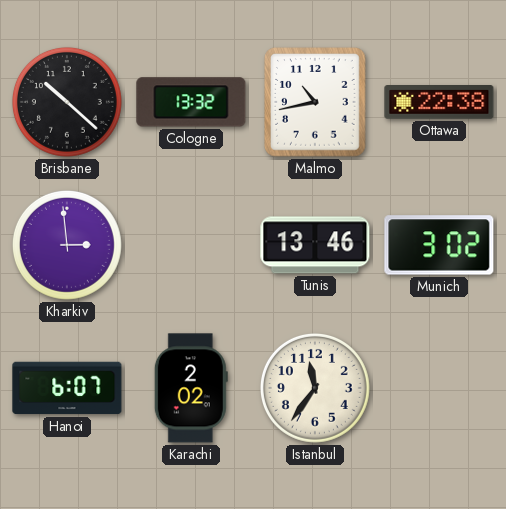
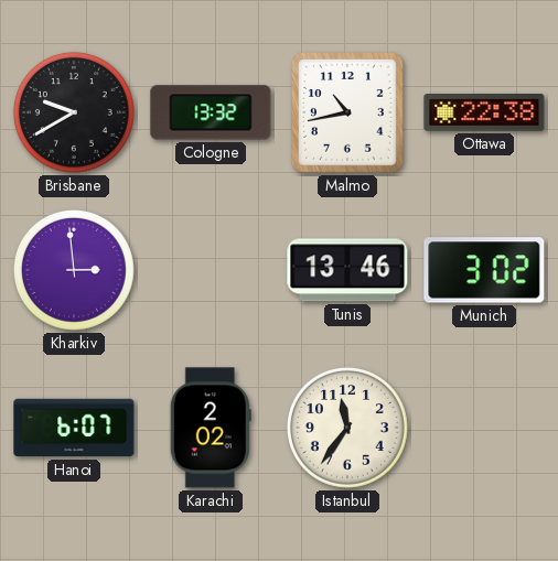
Brisbane: 10:22 -> 9:40
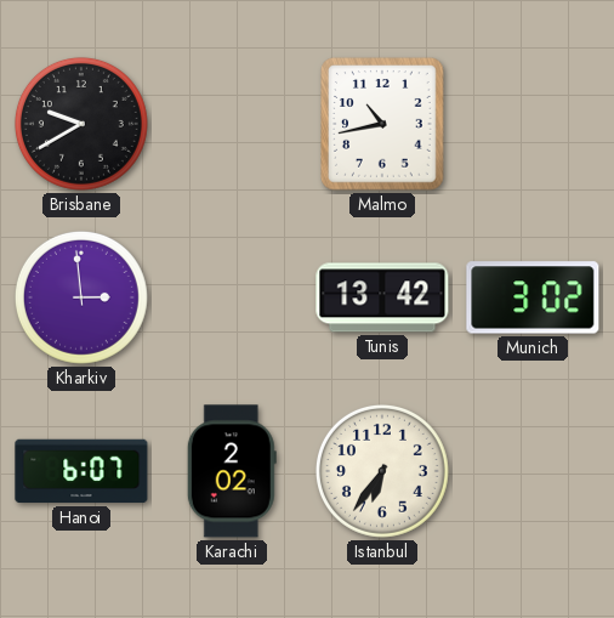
Cologne: 13:32 -> none
Ottawa: 22:38 -> none
Tunis: 13:46 -> 13:42
Istanbul: 11:36 -> 6:36
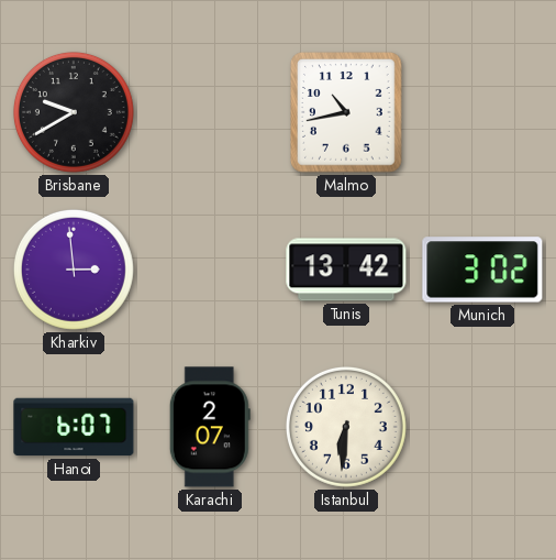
Karachi: 2:02 -> 2:07
Istanbul: 6:36 -> 6:31
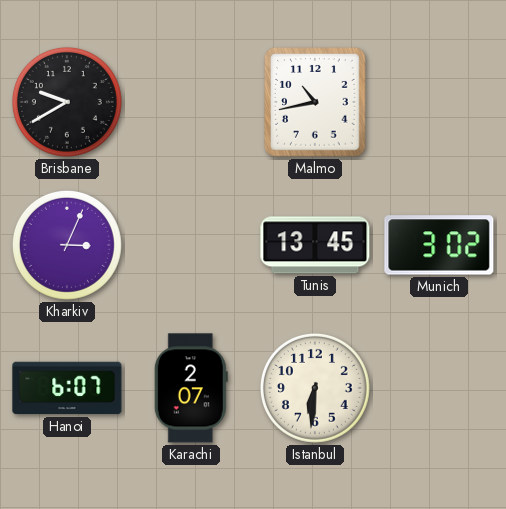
Kharkiv: 2:59 -> 3:04
Tunis: 13:42 -> 13:45
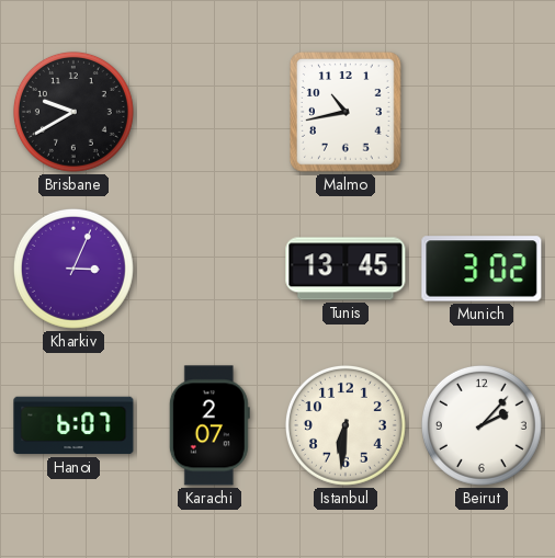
Beirut: none -> 2:07
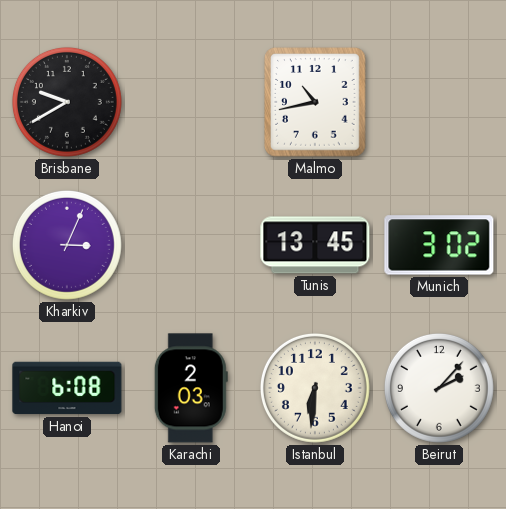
Hanoi: 6:07 -> 6:08
Karachi: 2:07 -> 2:03
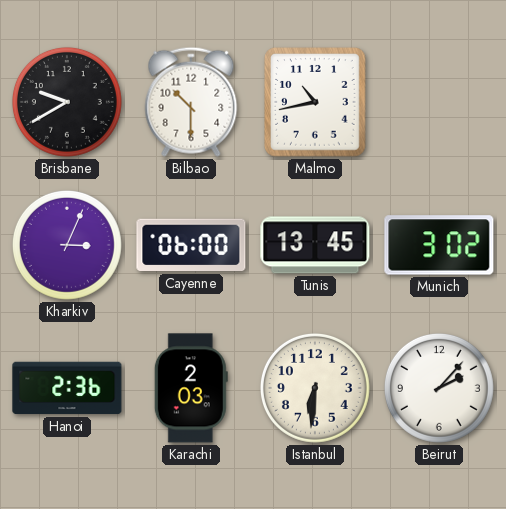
Bilbao: none -> 10:30
Cayenne: none -> 06:00
Hanoi: 6:08 -> 2:36
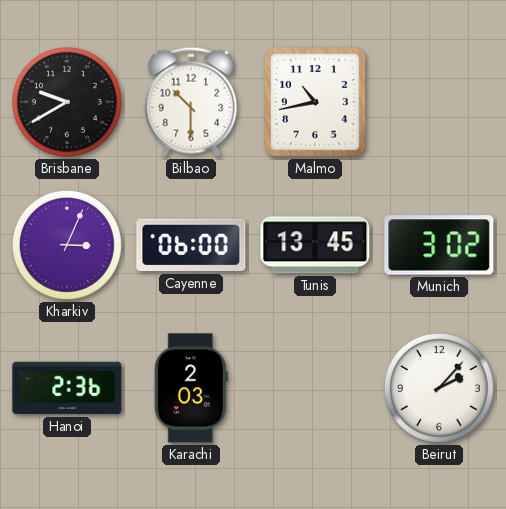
Istanbul: 6:31 -> none
